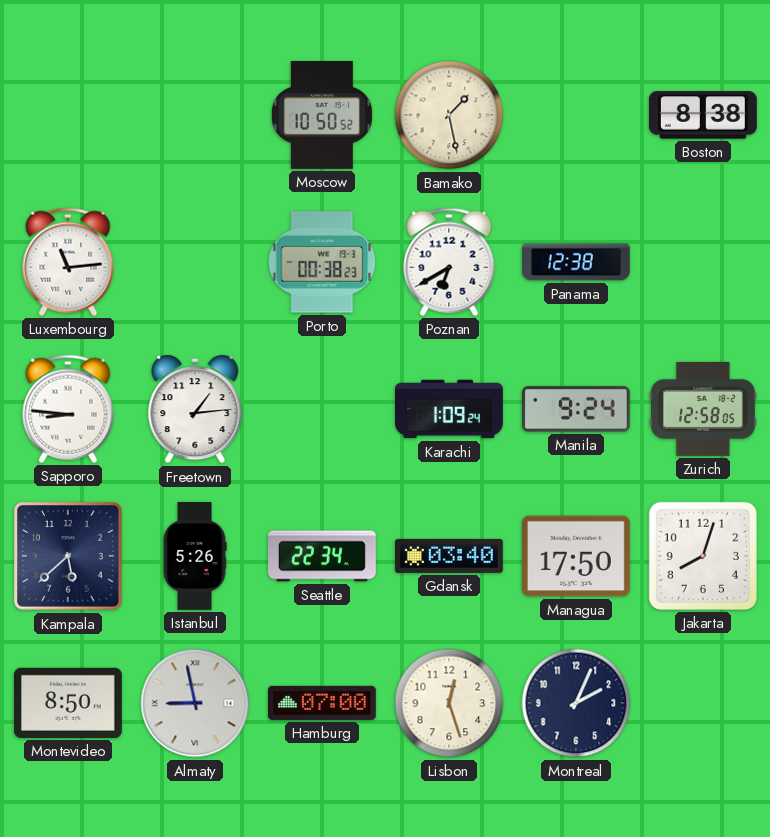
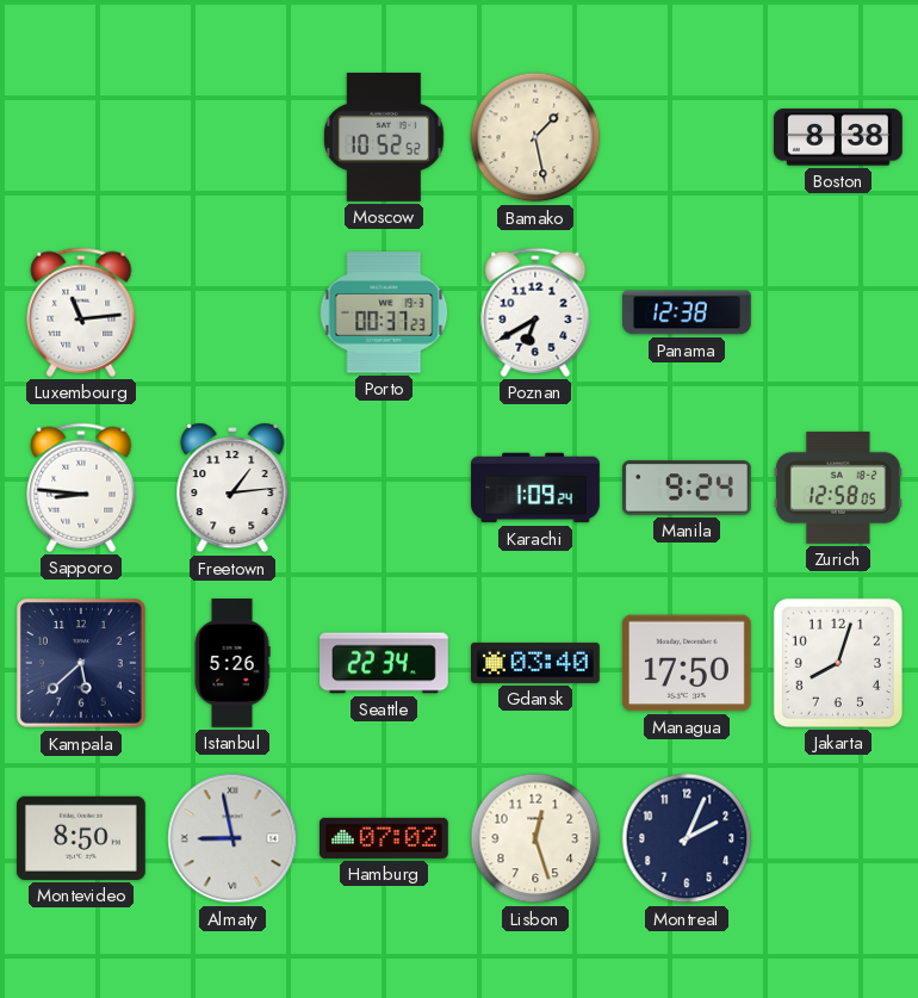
Moscow: 10:50 -> 10:52
Porto: 00:38 -> 00:37
Hamburg: 07:00 -> 07:02
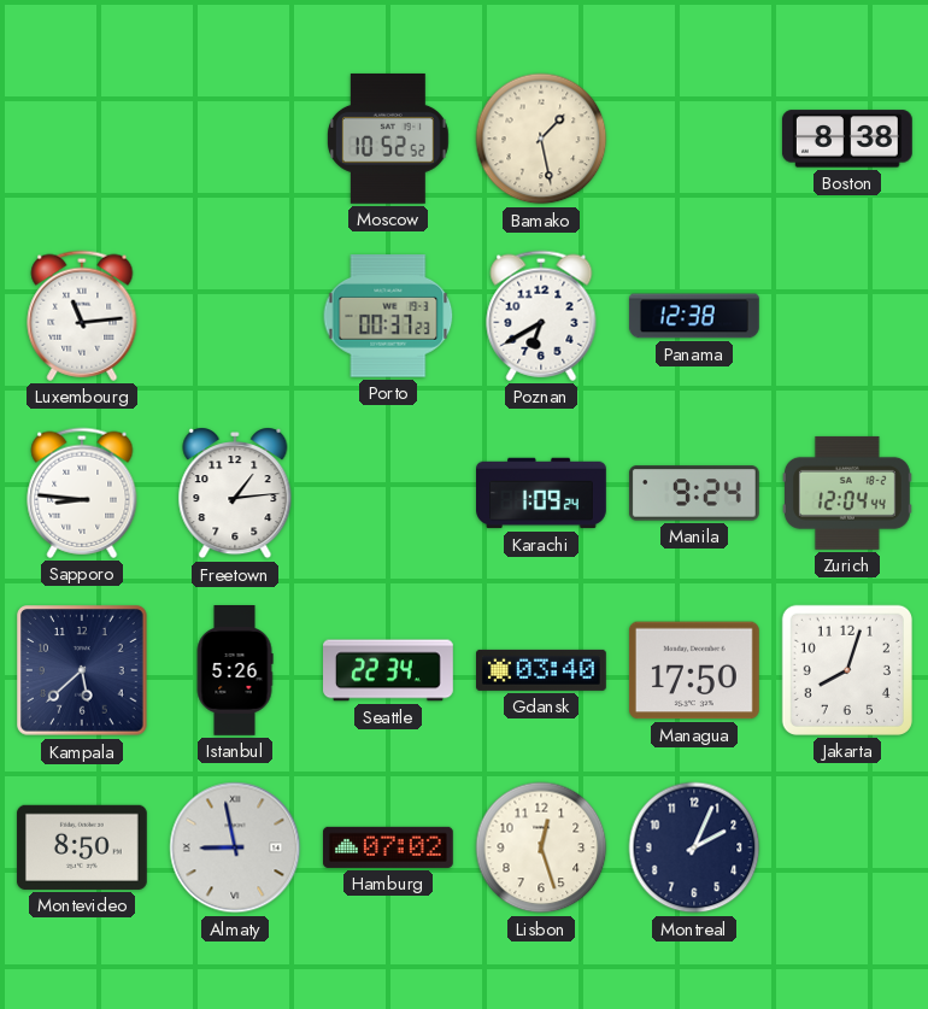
Zurich: 12:58 -> 12:04
